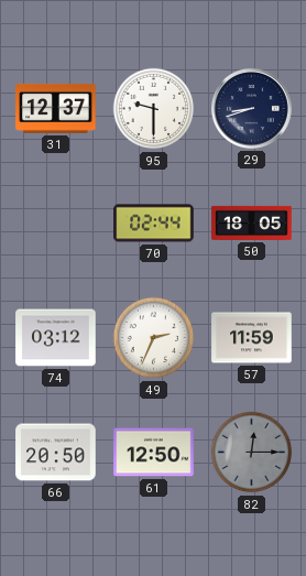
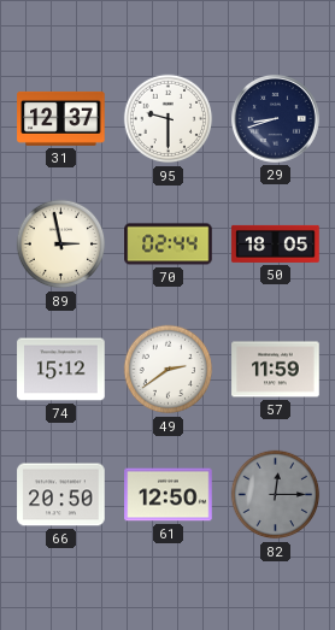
89: none -> 2:58
74: 03:12 -> 15:12
49: 2:34 -> 2:39
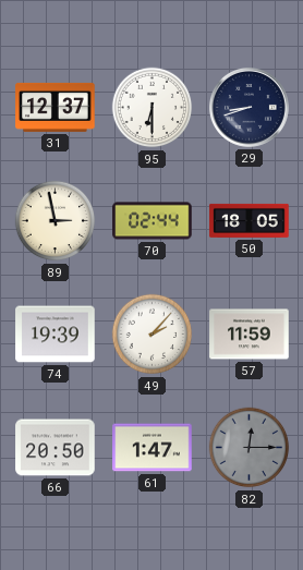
95: 9:30 -> 6:30
74: 15:12 -> 19:39
49: 2:39 -> 2:07
61: 12:50 -> 1:47
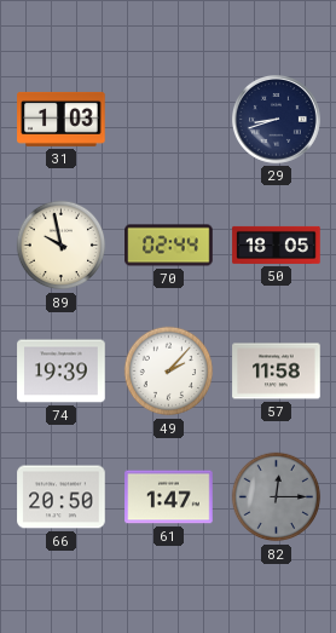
31: 12:37 -> 1:03
95: 6:30 -> none
89: 2:58 -> 9:58
57: 11:59 -> 11:58
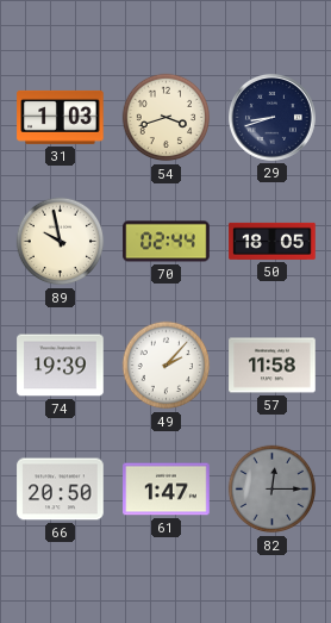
54: none -> 3:42
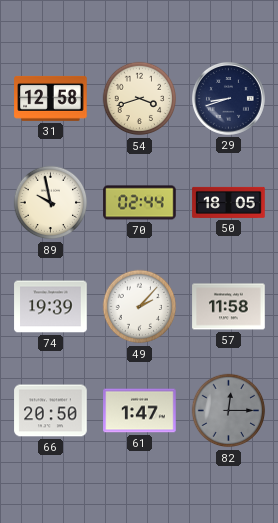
31: 1:03 -> 12:58
